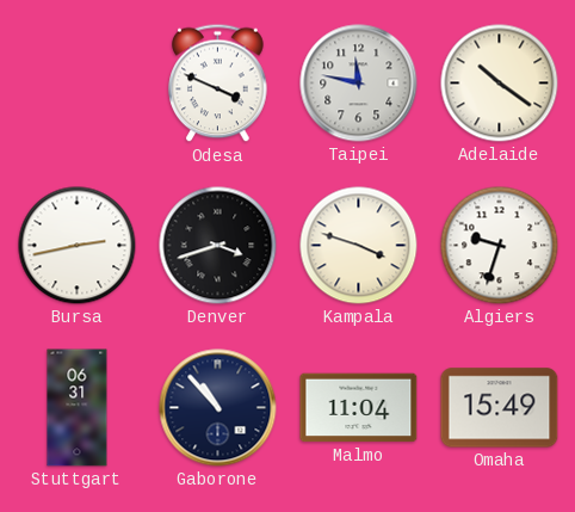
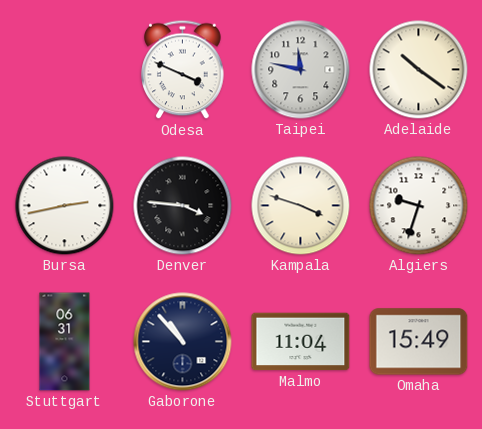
Denver: 3:42 -> 3:46
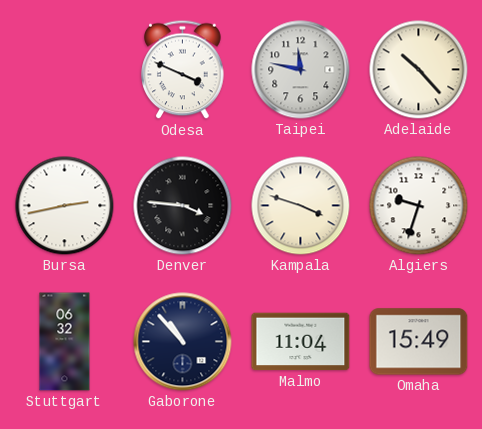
Adelaide: 10:21 -> 10:23
Stuttgart: 06:31 -> 06:32
